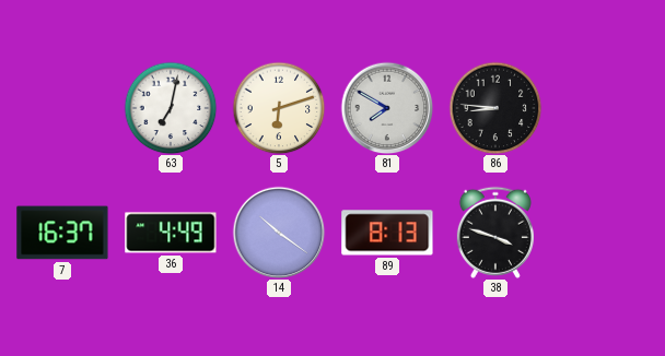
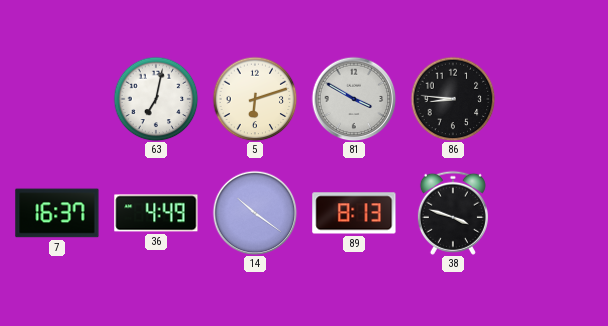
81: 7:50 -> 3:50
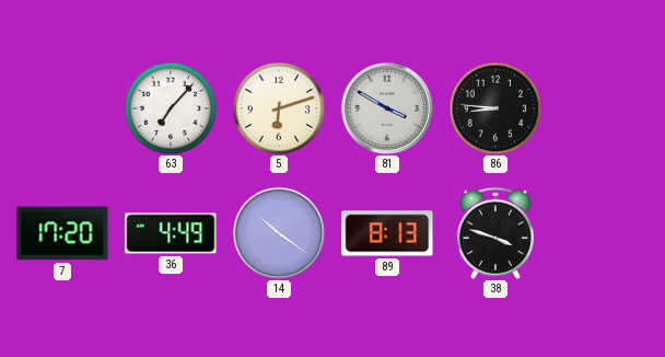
63: 7:02 -> 7:07
7: 16:37 -> 17:20
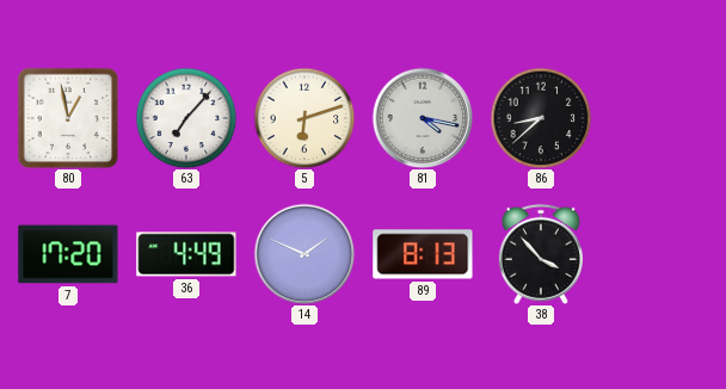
80: none -> 12:58
81: 3:50 -> 4:17
86: 8:46 -> 8:38
14: 10:21 -> 1:49
38: 3:48 -> 3:53
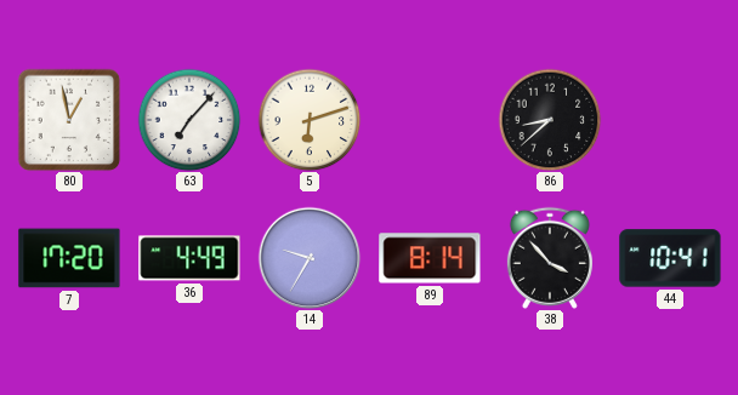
81: 4:17 -> none
14: 1:49 -> 9:35
89: 8:13 -> 8:14
44: none -> 10:41
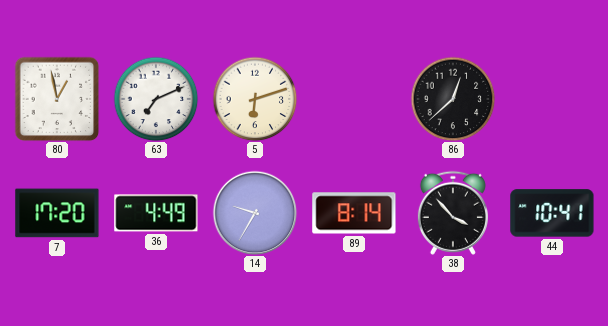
63: 7:07 -> 7:11
86: 8:38 -> 12:38
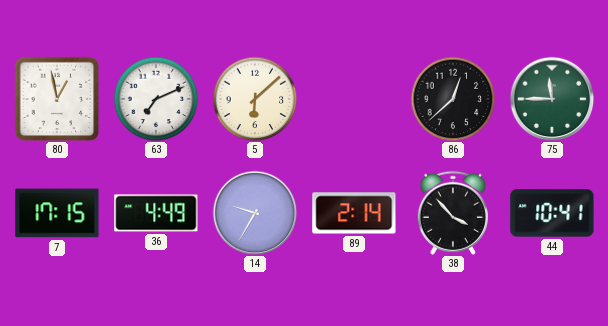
5: 6:12 -> 6:08
75: none -> 11:45
7: 17:20 -> 17:15
89: 8:14 -> 2:14
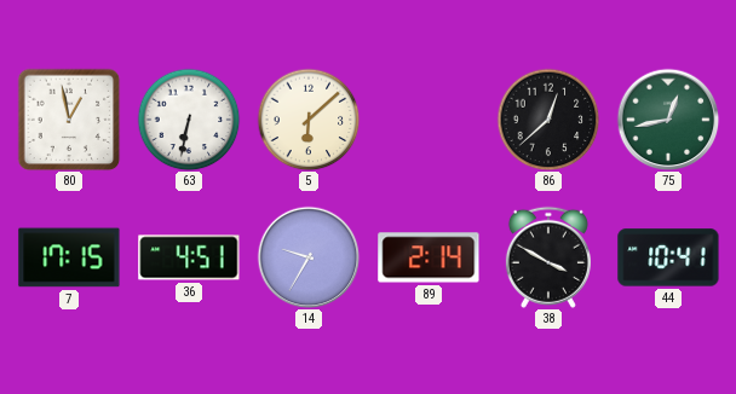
63: 7:11 -> 6:32
75: 11:45 -> 12:43
36: 4:49 -> 4:51
38: 3:53 -> 3:50
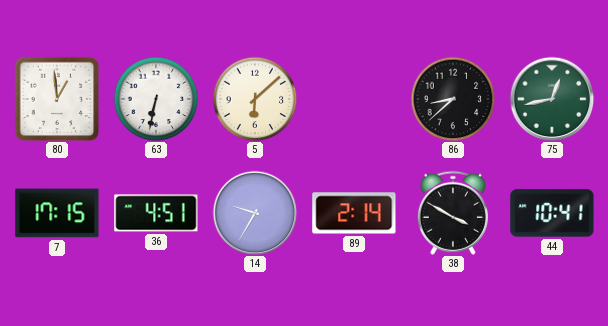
80: 12:58 -> 12:59
86: 12:38 -> 8:38
